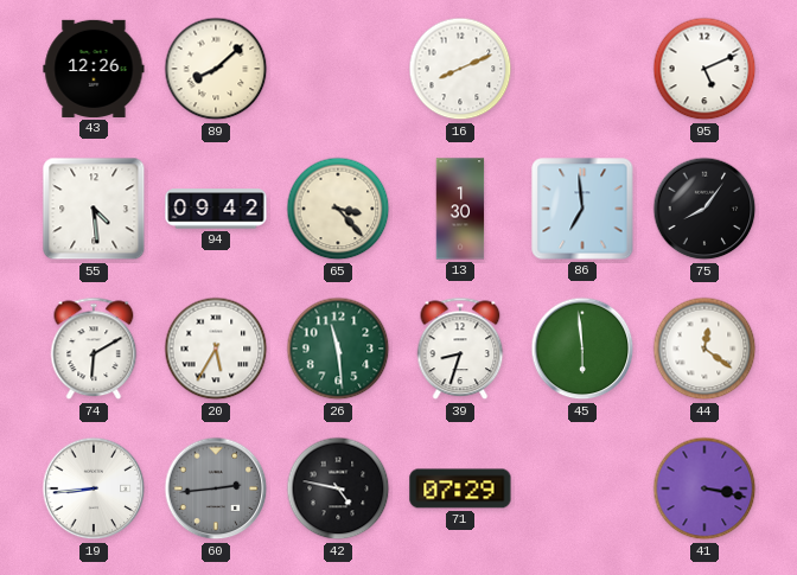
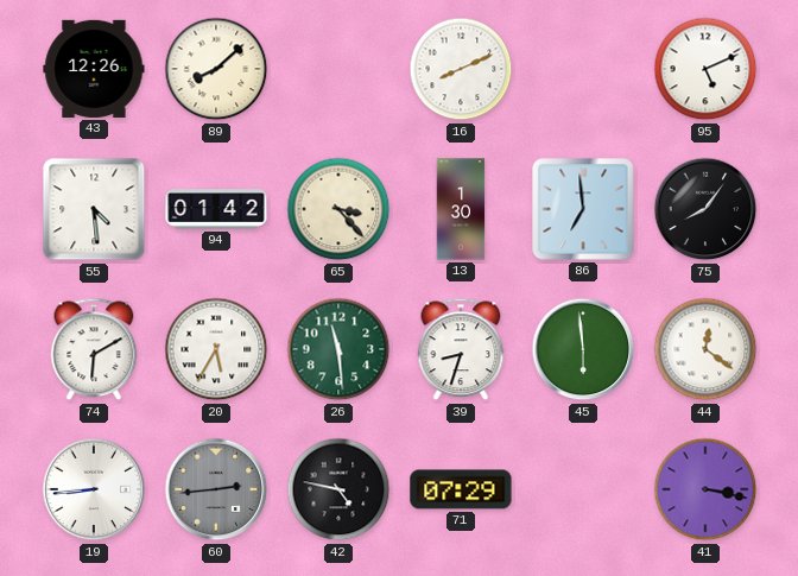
94: 09:42 -> 01:42
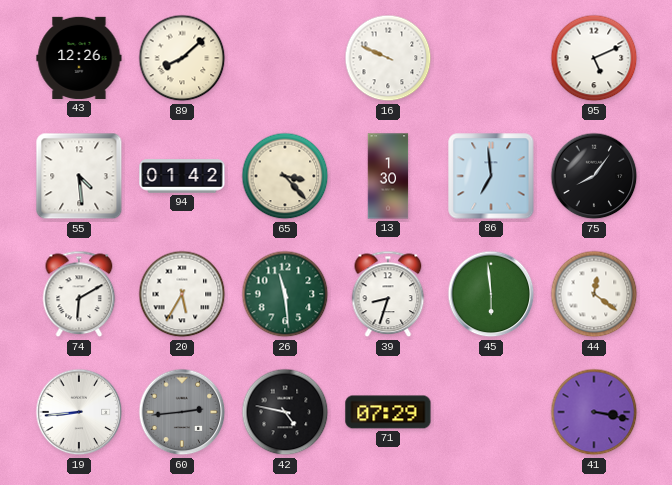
16: 8:11 -> 9:49
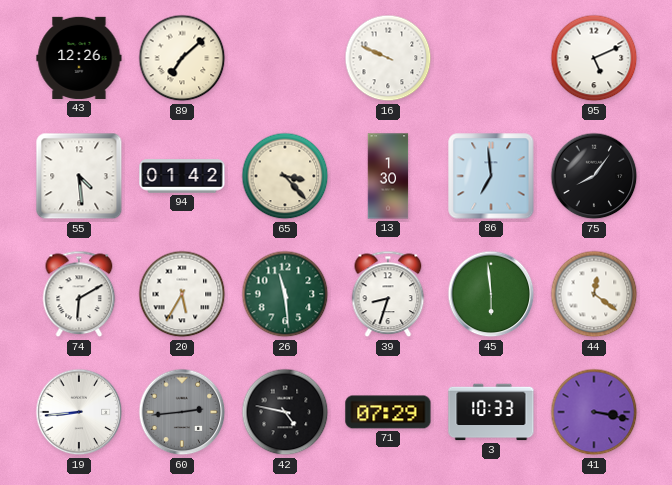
89: 8:08 -> 7:08
3: none -> 10:33
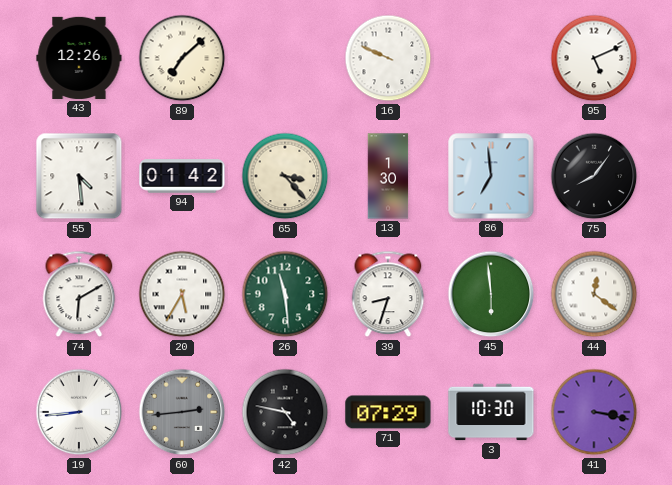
3: 10:33 -> 10:30
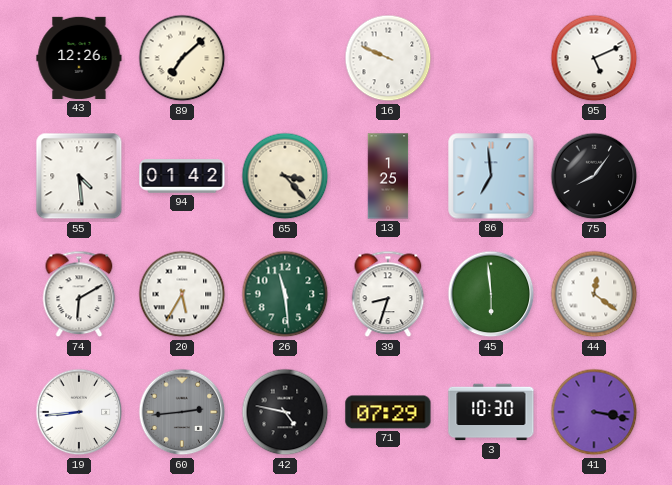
13: 1:30 -> 1:25
